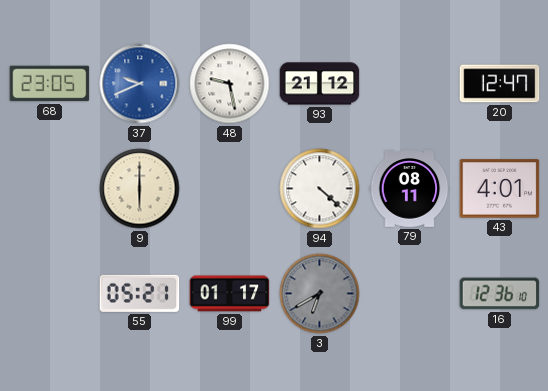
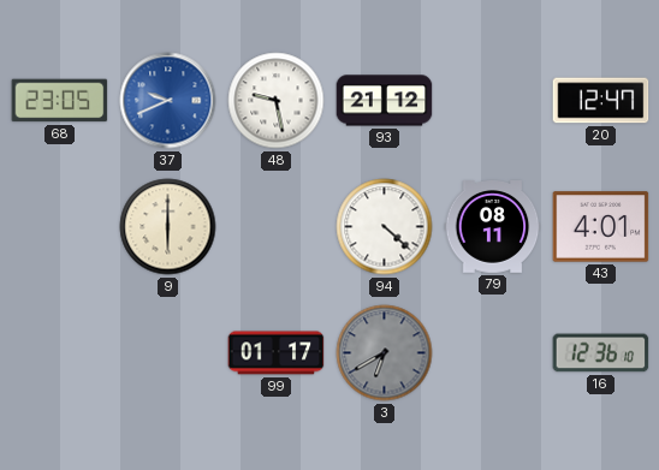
55: 05:21 -> none
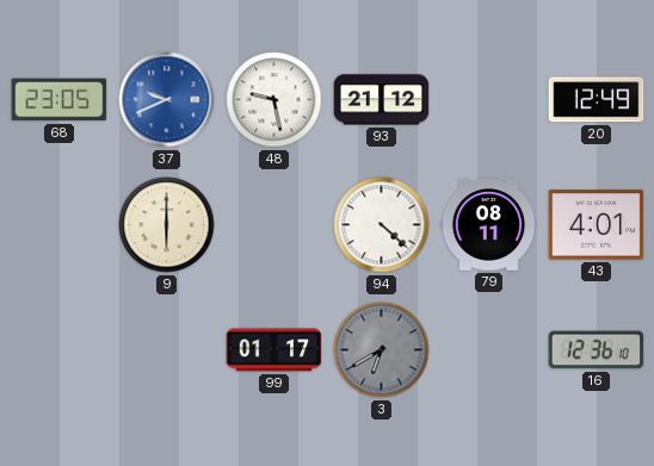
20: 12:47 -> 12:49
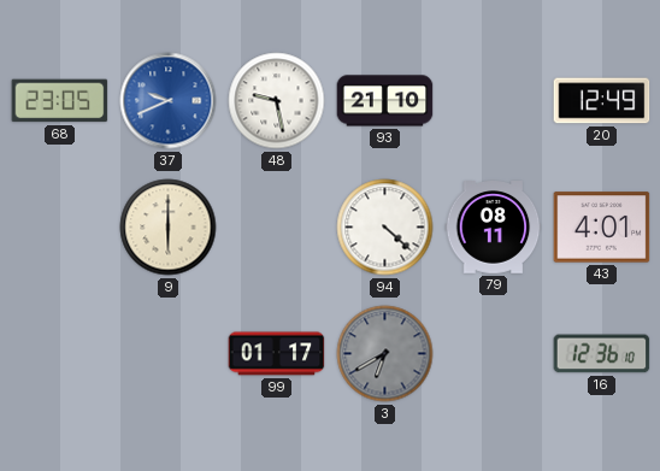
93: 21:12 -> 21:10
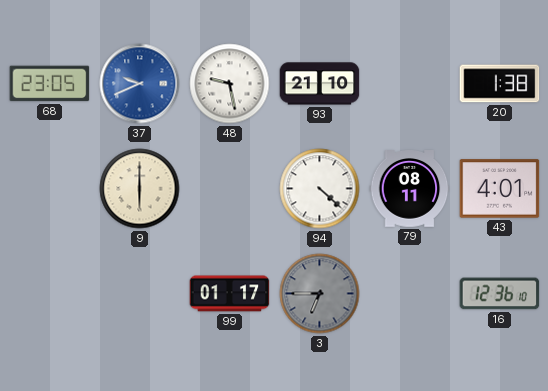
20: 12:49 -> 1:38
3: 6:40 -> 6:45
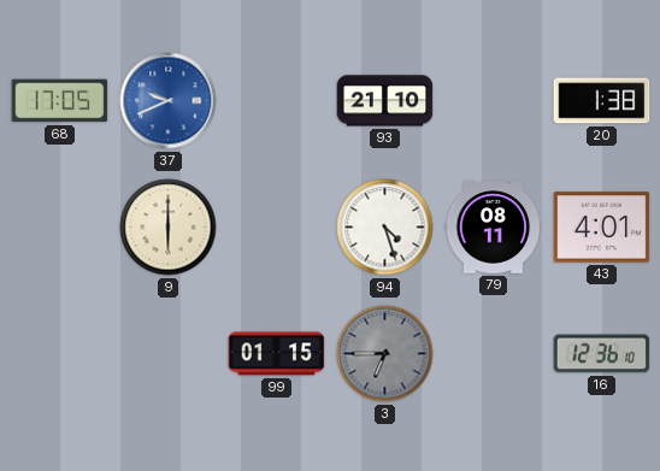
68: 23:05 -> 17:05
48: 9:28 -> none
94: 4:22 -> 4:27
99: 01:17 -> 01:15
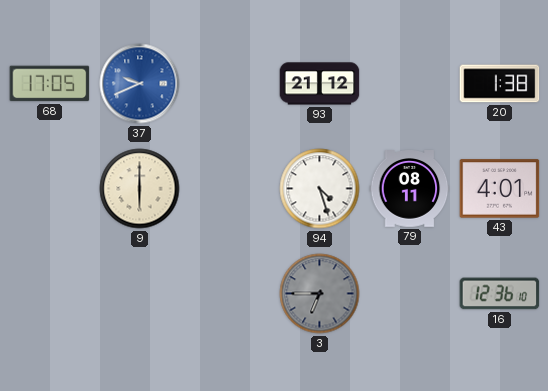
93: 21:10 -> 21:12
99: 01:15 -> none
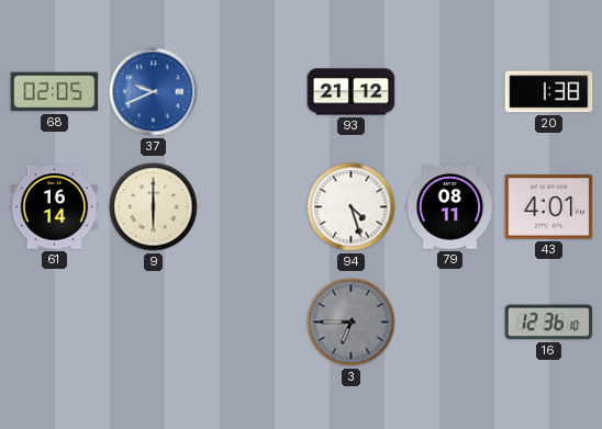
68: 17:05 -> 02:05
61: none -> 16:14
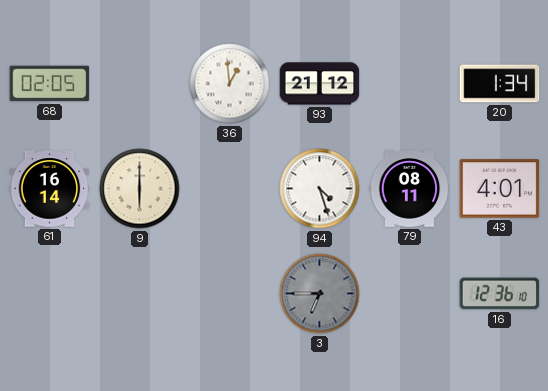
37: 9:41 -> none
36: none -> 12:59
20: 1:38 -> 1:34
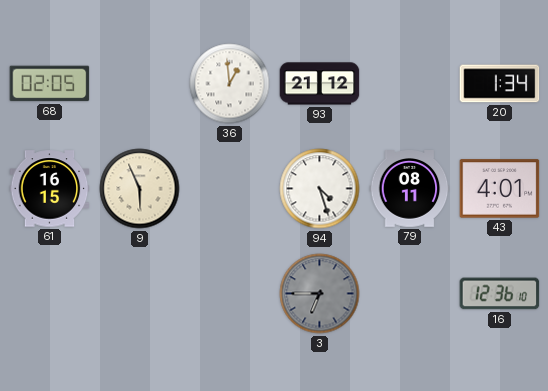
61: 16:14 -> 16:15
9: 6:00 -> 5:56
